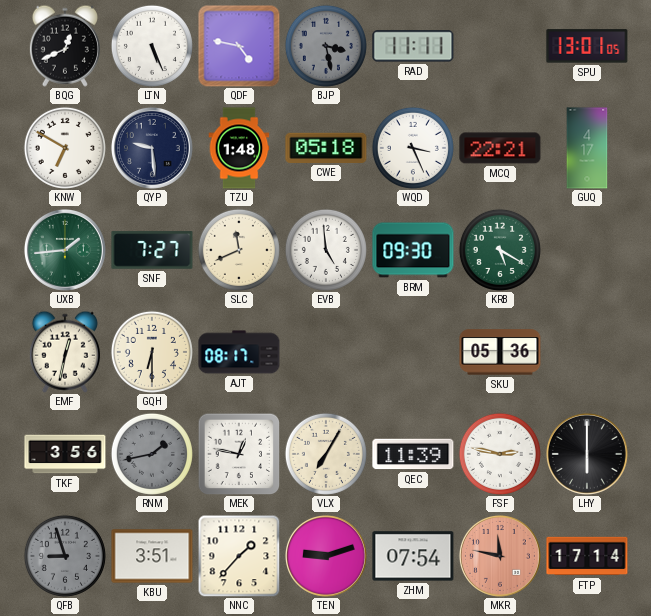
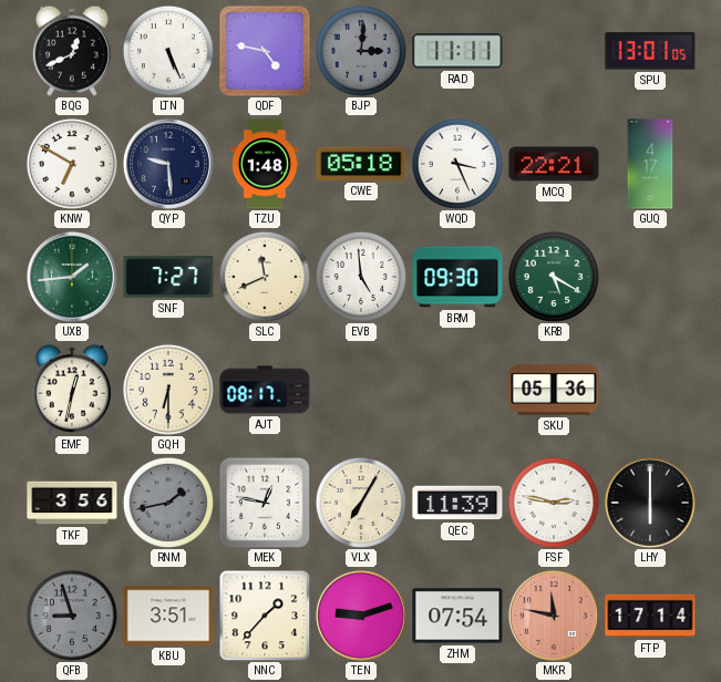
BJP: 3:28 -> 3:01
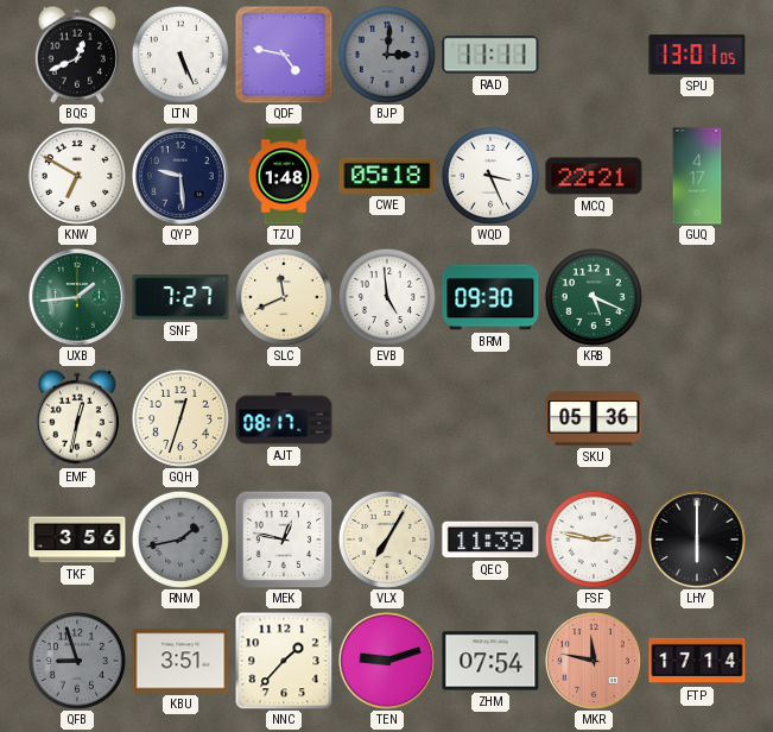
KRB: 5:20 -> 5:19
GQH: 6:30 -> 12:33
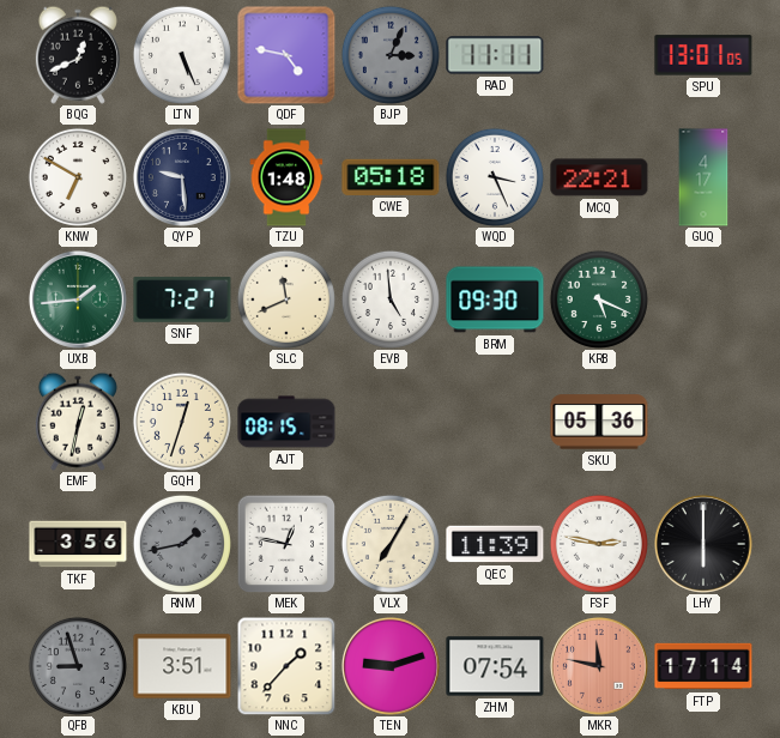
BJP: 3:01 -> 3:04
AJT: 08:17 -> 08:15
